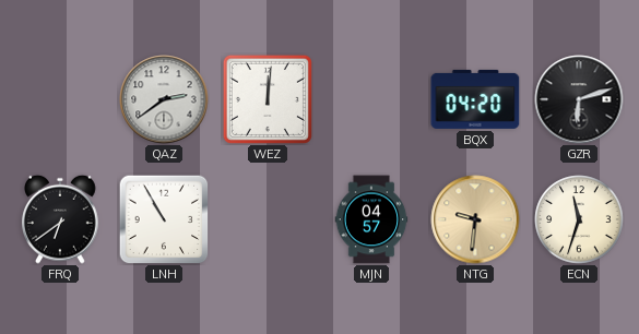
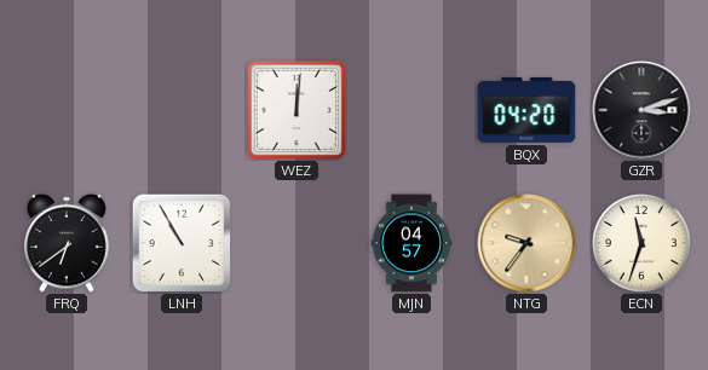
QAZ: 2:39 -> none
GZR: 6:12 -> 3:12
NTG: 9:31 -> 9:36
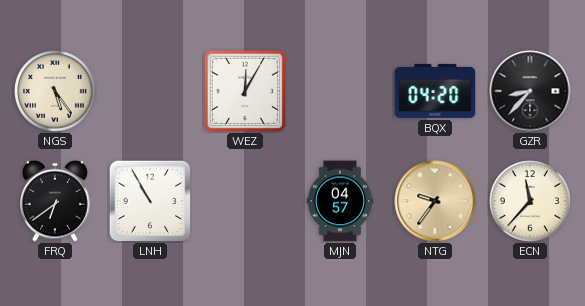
NGS: none -> 5:24
WEZ: 12:01 -> 12:05
GZR: 3:12 -> 8:37
ECN: 11:33 -> 11:37
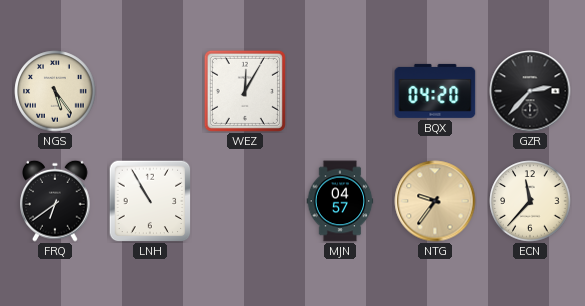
GZR: 8:37 -> 2:37
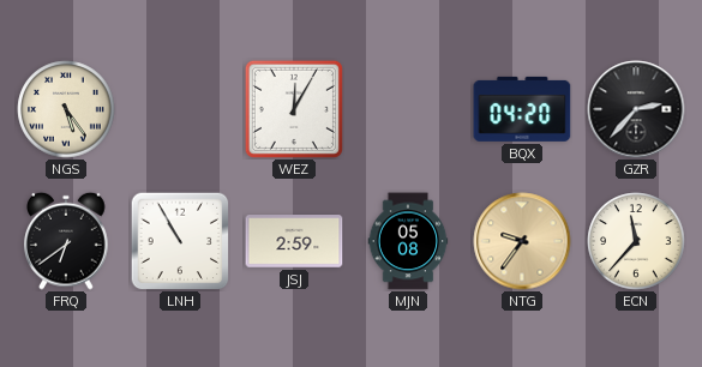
JSJ: none -> 2:59
MJN: 04:57 -> 05:08
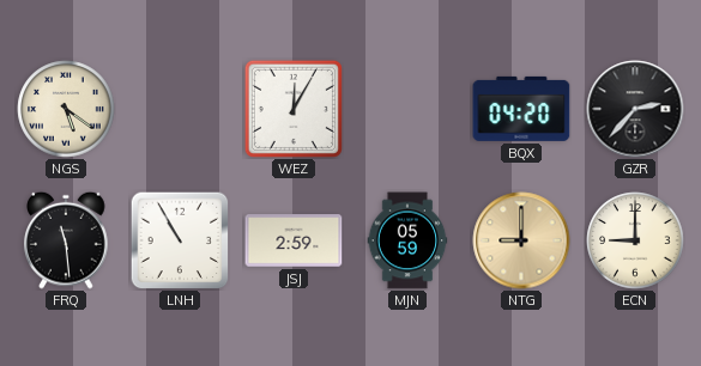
NGS: 5:24 -> 5:21
FRQ: 6:39 -> 11:29
MJN: 05:08 -> 05:59
NTG: 9:36 -> 9:00
ECN: 11:37 -> 9:00
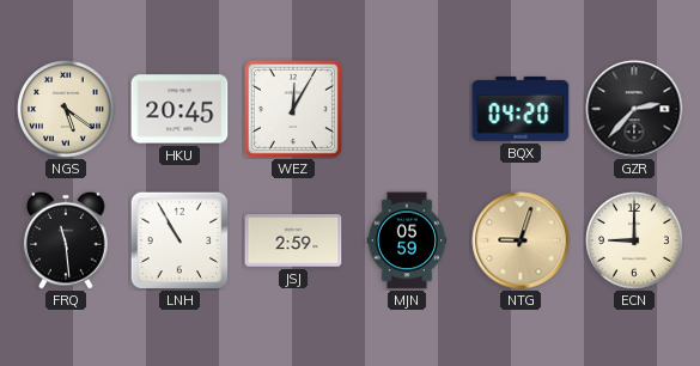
HKU: none -> 20:45
NTG: 9:00 -> 9:03
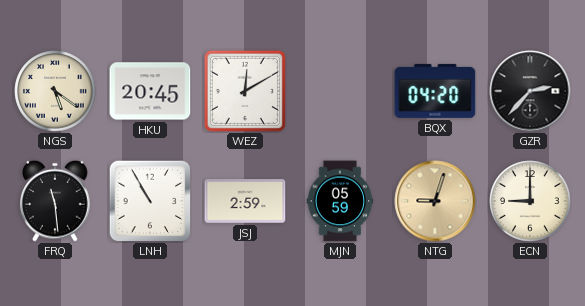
WEZ: 12:05 -> 12:10
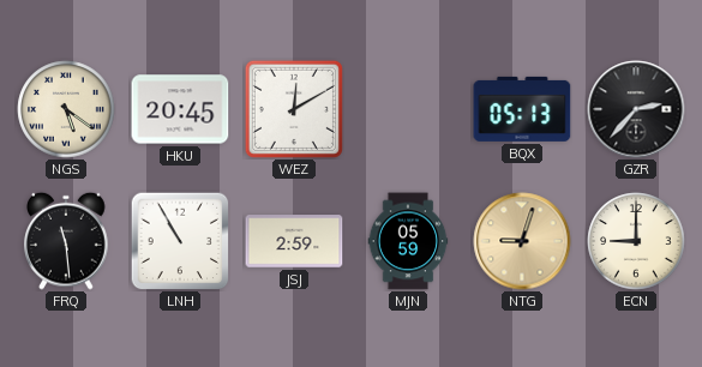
BQX: 04:20 -> 05:13
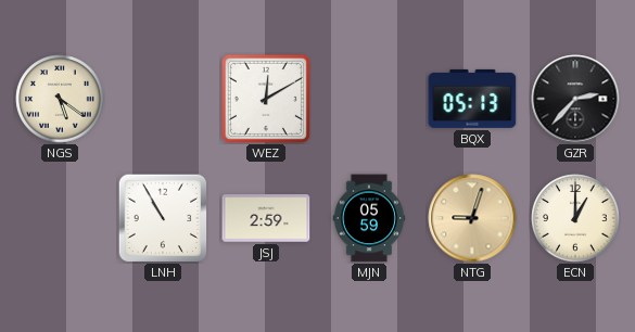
HKU: 20:45 -> none
FRQ: 11:29 -> none
ECN: 9:00 -> 1:00
